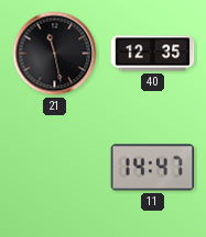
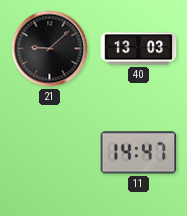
21: 11:28 -> 9:08
40: 12:35 -> 13:03
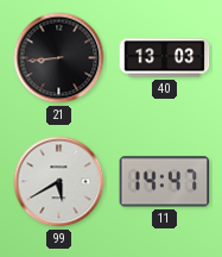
21: 9:08 -> 8:44
99: none -> 5:40
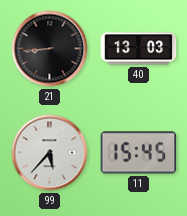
99: 5:40 -> 5:37
11: 14:47 -> 15:45
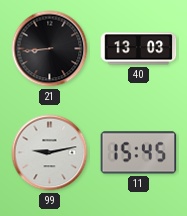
99: 5:37 -> 9:13
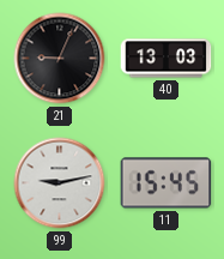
21: 8:44 -> 9:04
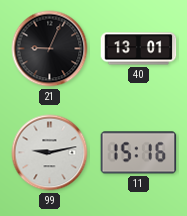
40: 13:03 -> 13:01
11: 15:45 -> 15:16
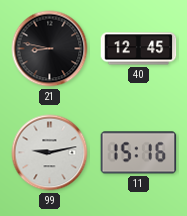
21: 9:04 -> 8:47
40: 13:01 -> 12:45
